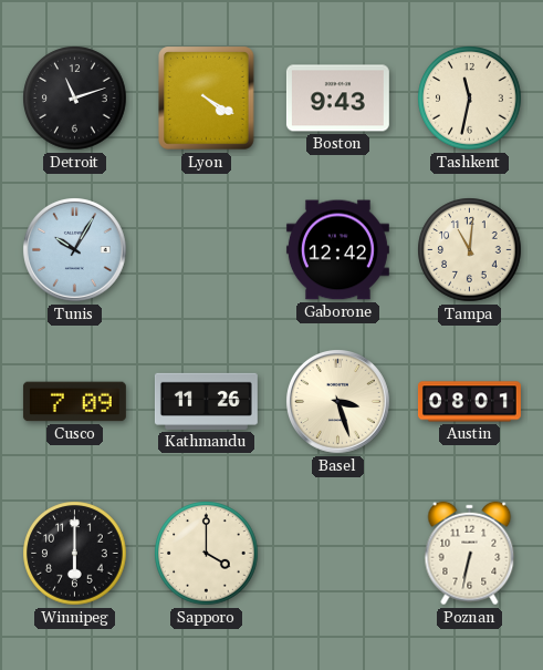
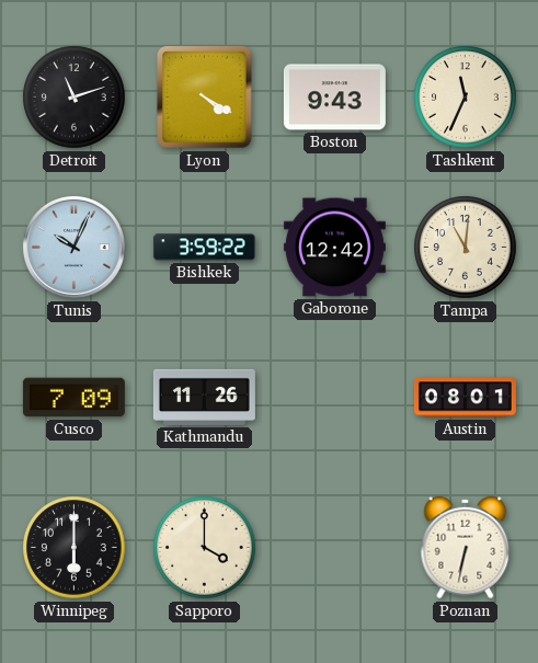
Tashkent: 11:32 -> 11:34
Tunis: 10:05 -> 10:04
Bishkek: none -> 3:59
Basel: 3:27 -> none
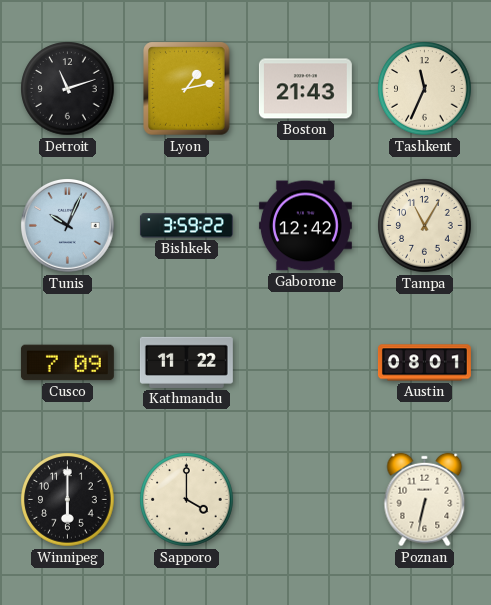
Lyon: 4:20 -> 1:13
Boston: 9:43 -> 21:43
Tampa: 11:01 -> 11:05
Kathmandu: 11:26 -> 11:22
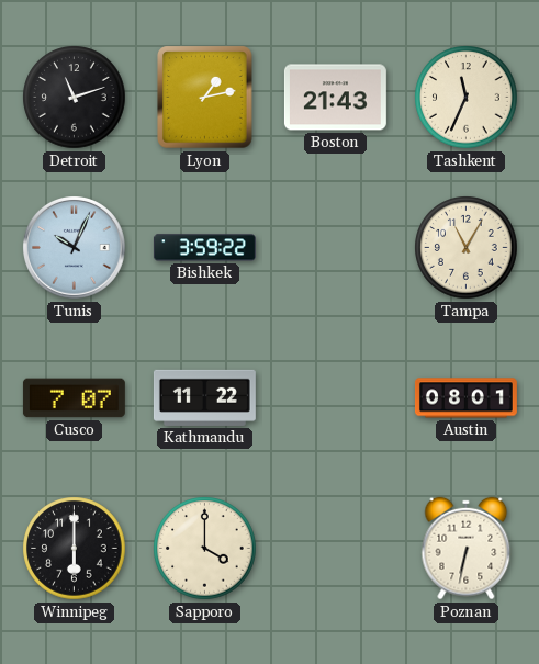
Gaborone: 12:42 -> none
Cusco: 7:09 -> 7:07
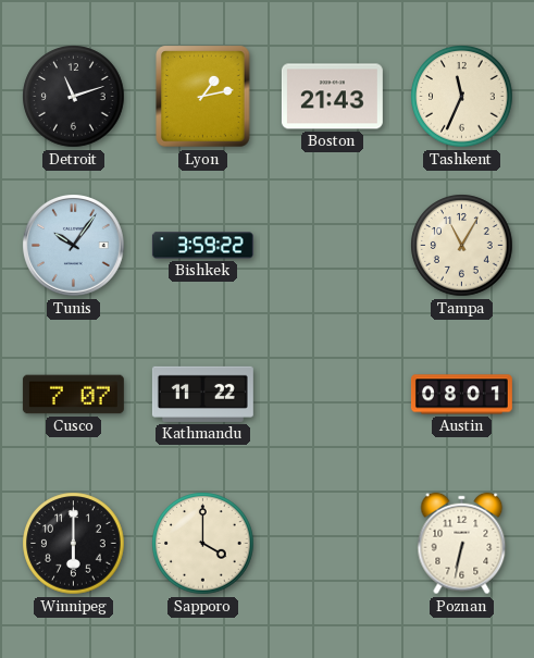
Tunis: 10:04 -> 10:06
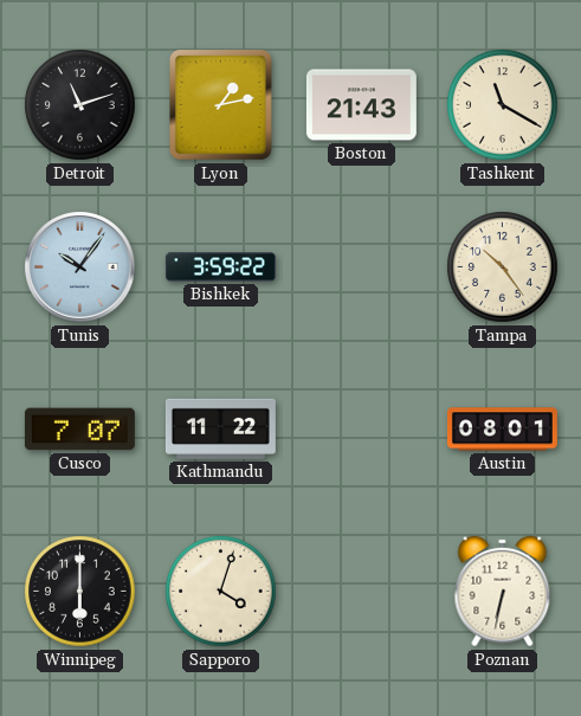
Tashkent: 11:34 -> 11:20
Tampa: 11:05 -> 10:24
Sapporo: 4:00 -> 4:03
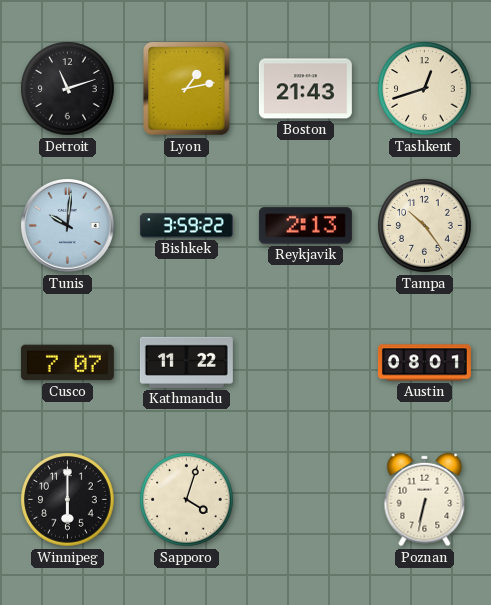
Tashkent: 11:20 -> 12:42
Tunis: 10:06 -> 10:01
Reykjavik: none -> 2:13
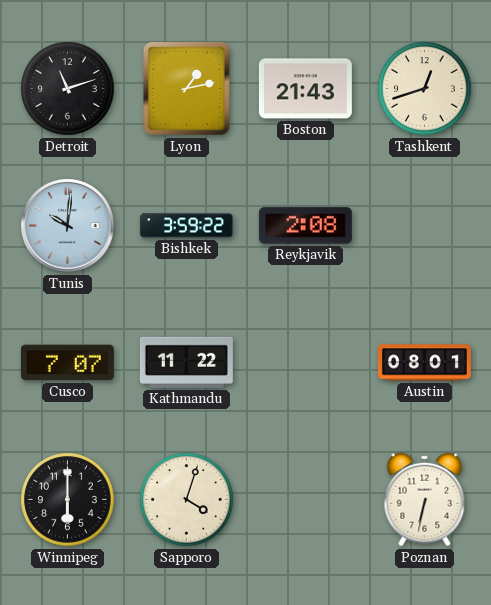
Reykjavik: 2:13 -> 2:08
Tampa: 10:24 -> none
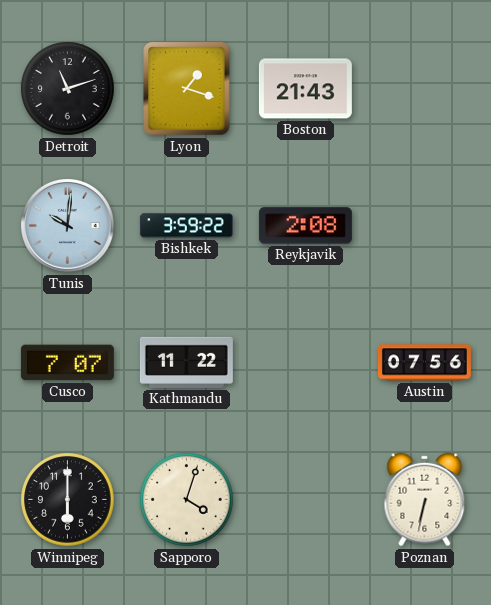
Lyon: 1:13 -> 1:18
Tashkent: 12:42 -> none
Austin: 08:01 -> 07:56
